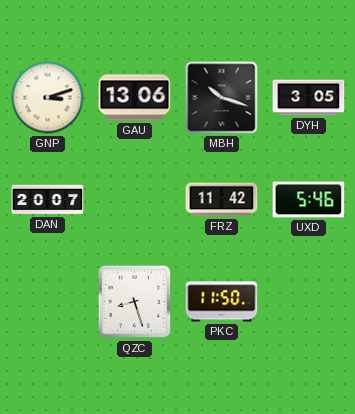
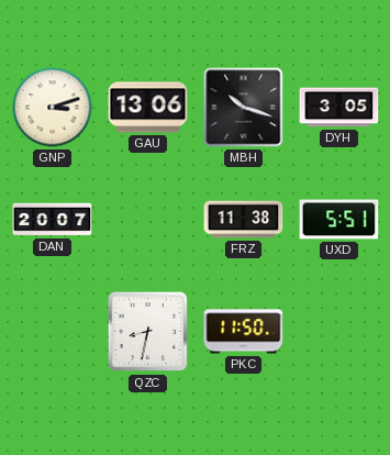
FRZ: 11:42 -> 11:38
UXD: 5:46 -> 5:51
QZC: 8:27 -> 8:32
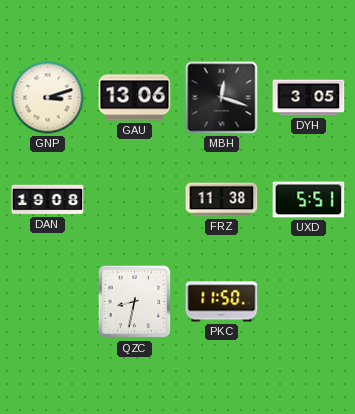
MBH: 10:18 -> 12:18
DAN: 20:07 -> 19:08
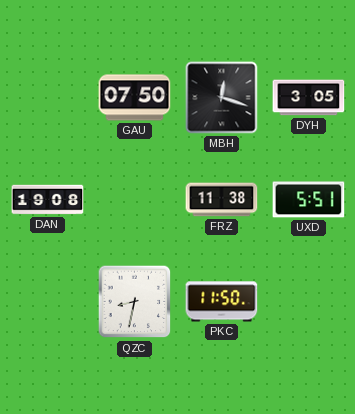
GNP: 3:12 -> none
GAU: 13:06 -> 07:50
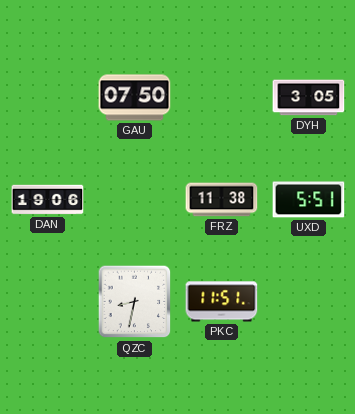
MBH: 12:18 -> none
DAN: 19:08 -> 19:06
PKC: 11:50 -> 11:51
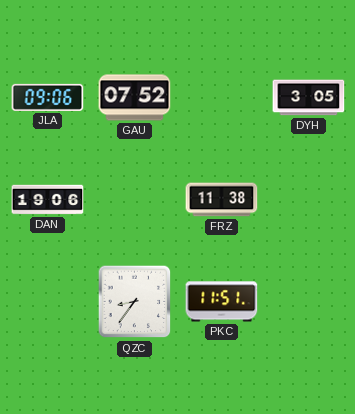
JLA: none -> 09:06
GAU: 07:50 -> 07:52
UXD: 5:51 -> none
QZC: 8:32 -> 8:36
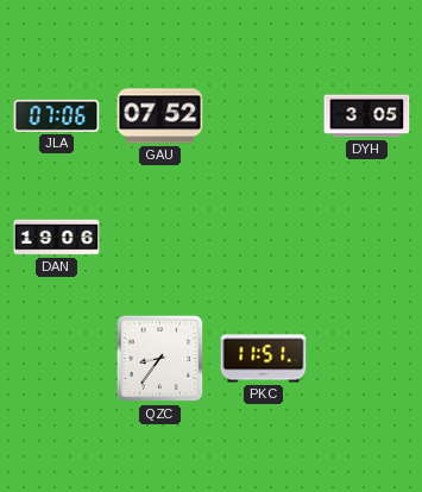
JLA: 09:06 -> 07:06
FRZ: 11:38 -> none
